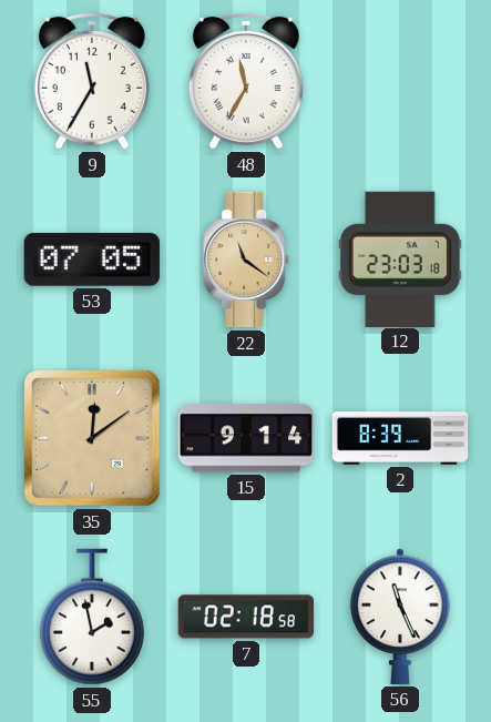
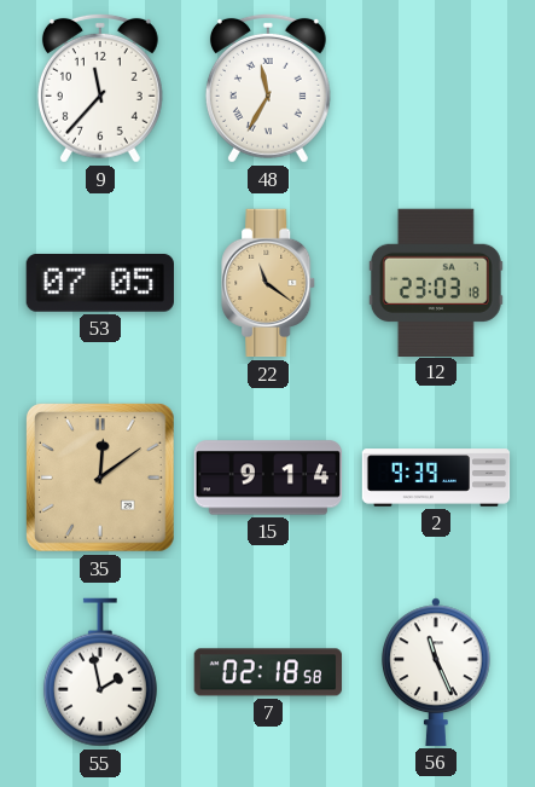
9: 11:35 -> 11:37
2: 8:39 -> 9:39
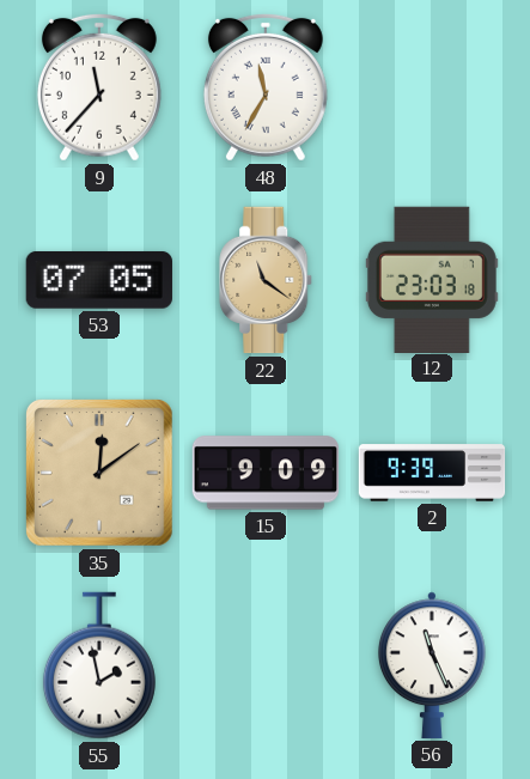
15: 9:14 -> 9:09
7: 02:18 -> none
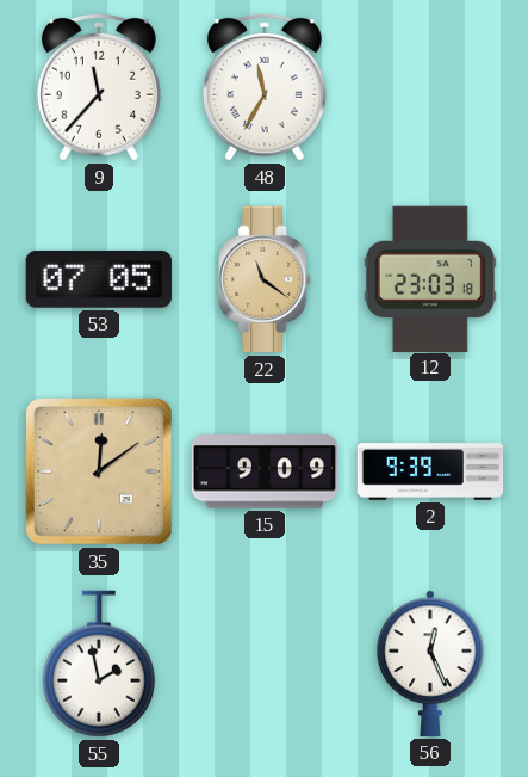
56: 11:26 -> 12:26
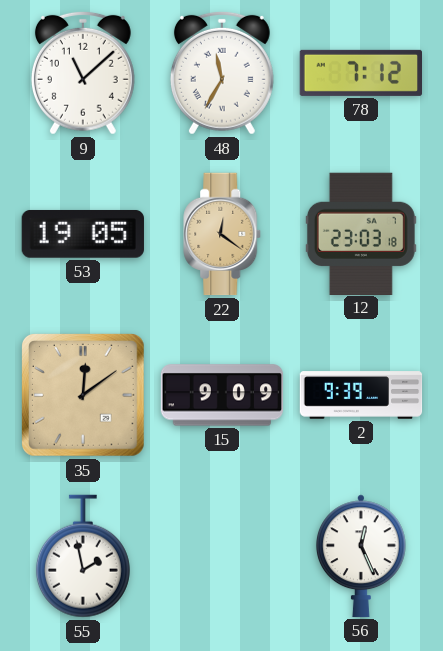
9: 11:37 -> 11:08
78: none -> 7:12
53: 07:05 -> 19:05
22: 11:21 -> 12:21
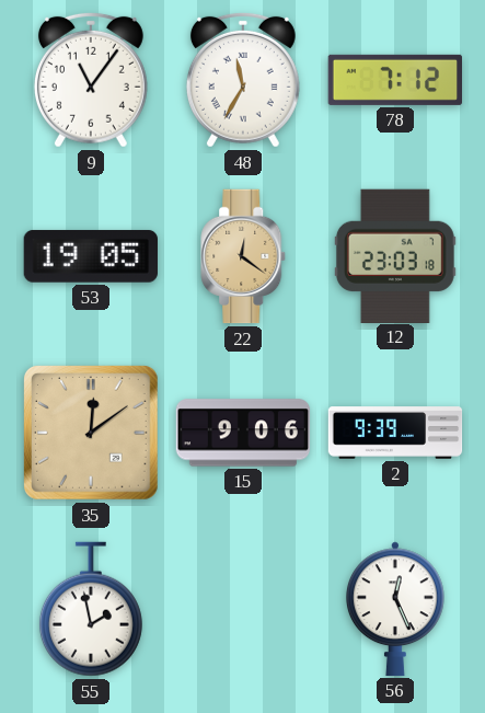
9: 11:08 -> 11:06
15: 9:09 -> 9:06
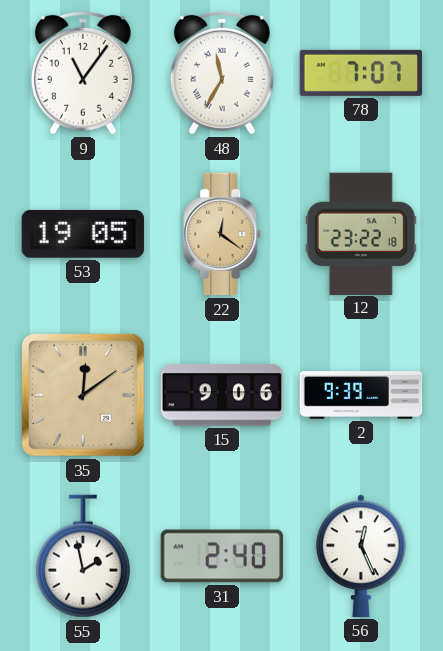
78: 7:12 -> 7:07
12: 23:03 -> 23:22
31: none -> 2:40
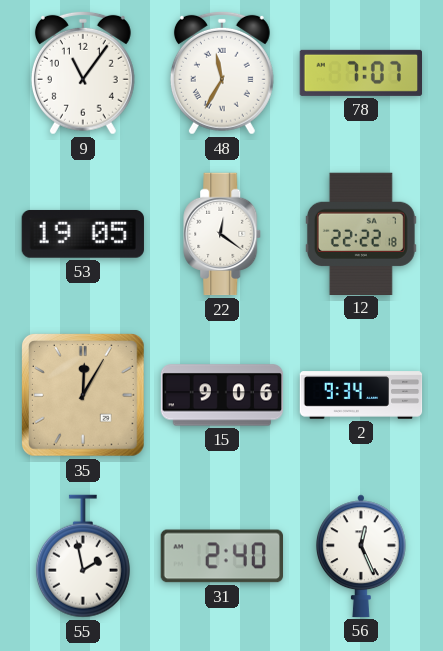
22 dial: champagne -> white
12: 23:22 -> 22:22
35: 12:09 -> 12:05
2: 9:39 -> 9:34
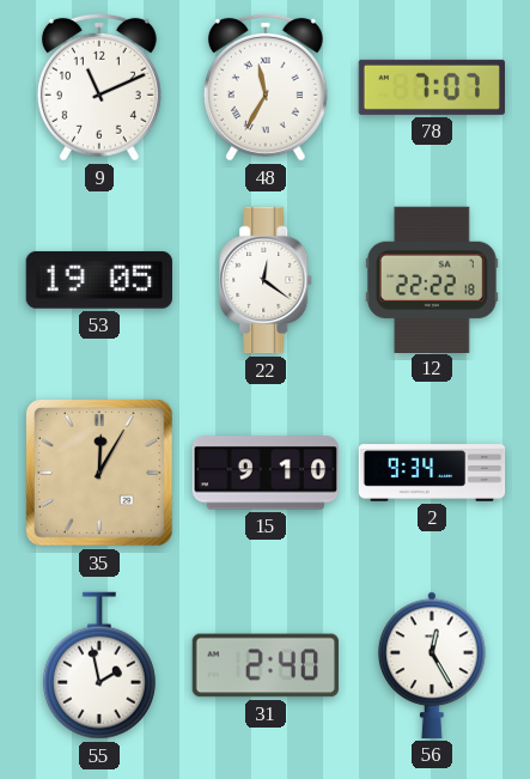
9: 11:06 -> 11:11
15: 9:06 -> 9:10
56: 12:26 -> 12:25
